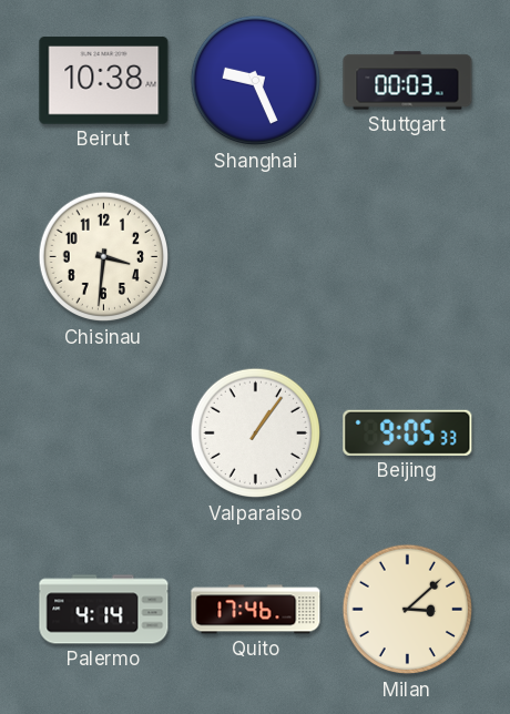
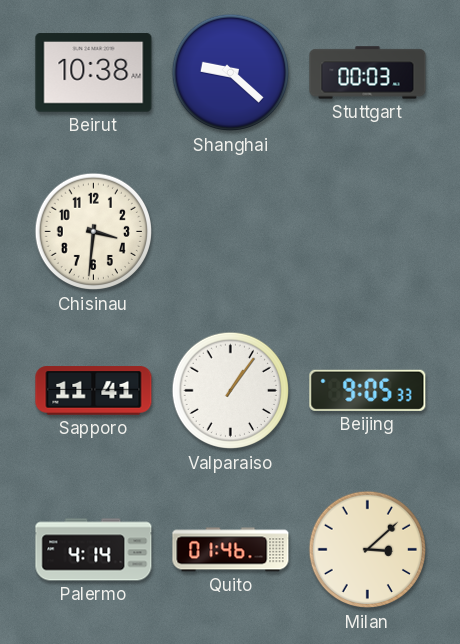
Shanghai: 9:26 -> 9:22
Sapporo: none -> 11:41
Quito: 17:46 -> 01:46
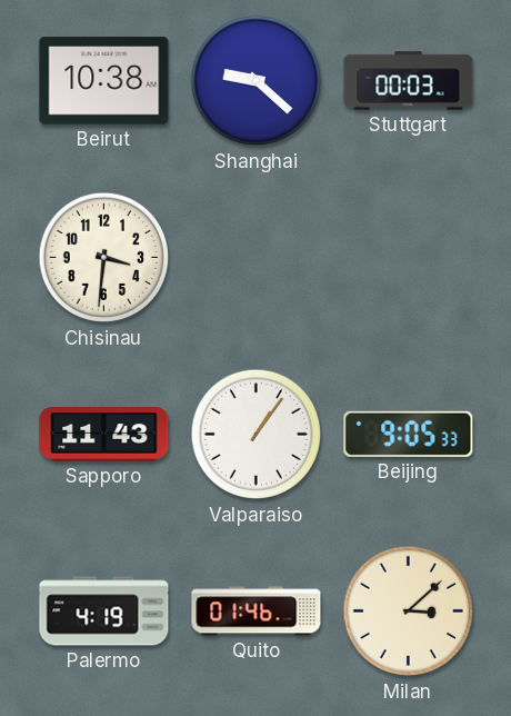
Sapporo: 11:41 -> 11:43
Palermo: 4:14 -> 4:19
